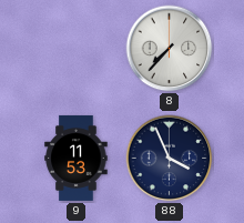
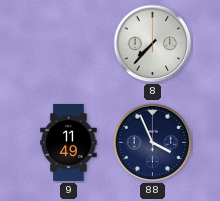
9: 11:53 -> 11:49
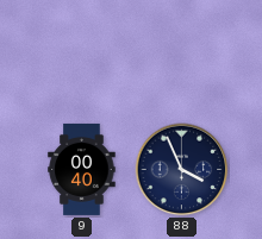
8: 7:37 -> none
9: 11:49 -> 00:40
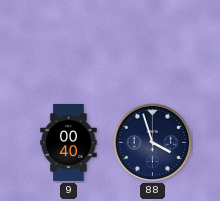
88: 3:56 -> 3:57
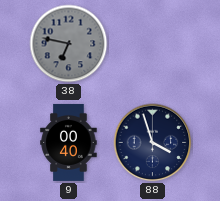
38: none -> 6:47
